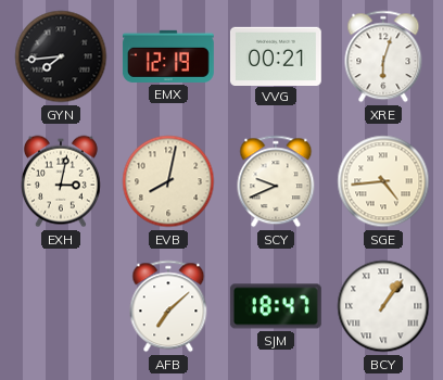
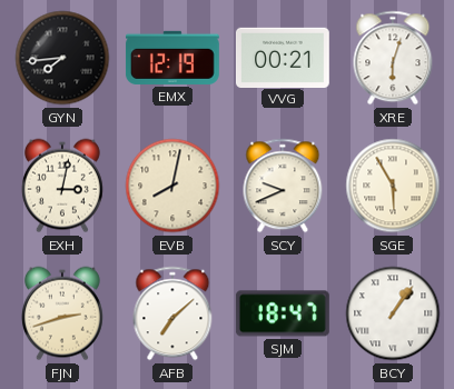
SGE: 4:44 -> 5:55
FJN: none -> 2:42
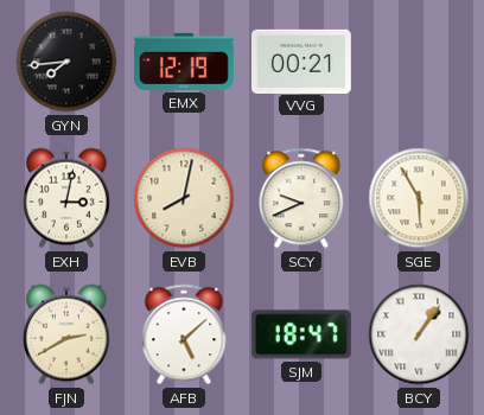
XRE: 6:03 -> none
FJN: 2:42 -> 2:40
AFB: 7:08 -> 5:08
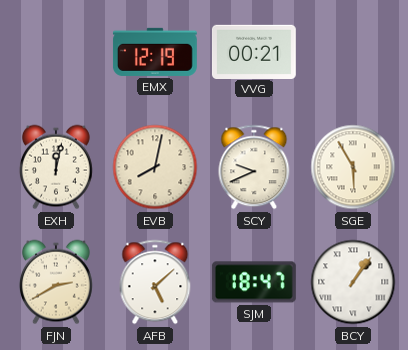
GYN: 7:44 -> none
EXH: 3:02 -> 12:02
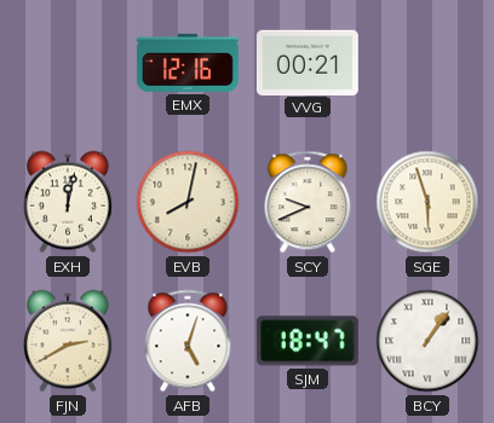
EMX: 12:19 -> 12:16
SGE: 5:55 -> 5:57
AFB: 5:08 -> 5:03
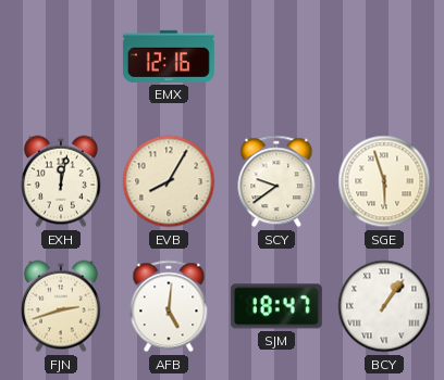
VVG: 00:21 -> none
EVB: 8:02 -> 8:05
SCY: 9:41 -> 9:39
FJN: 2:40 -> 2:42
AFB: 5:03 -> 5:01
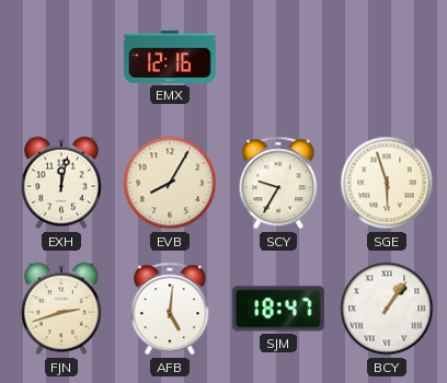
SCY: 9:39 -> 9:35
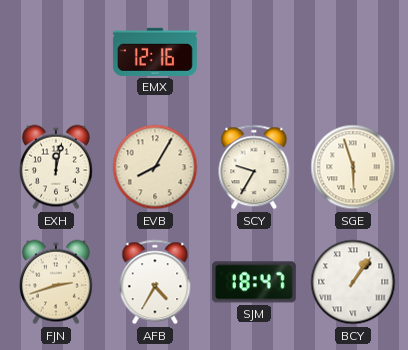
AFB: 5:01 -> 4:35
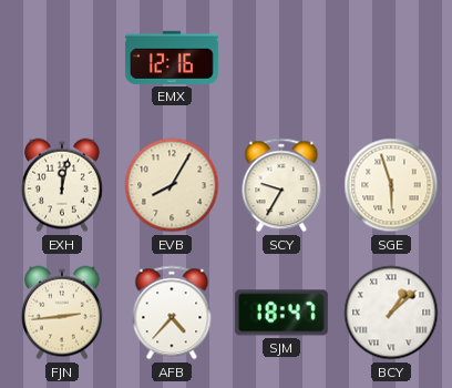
FJN: 2:42 -> 2:44
AFB: 4:35 -> 4:37
BCY: 1:06 -> 1:08
